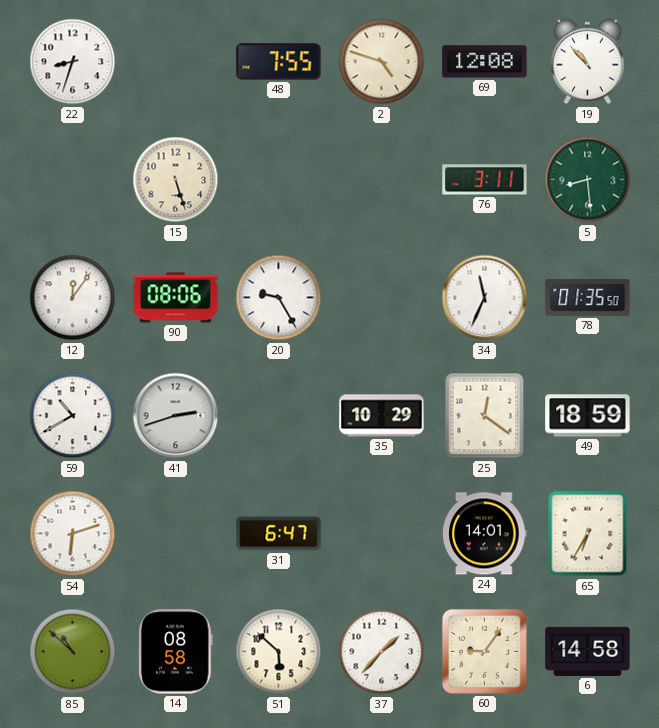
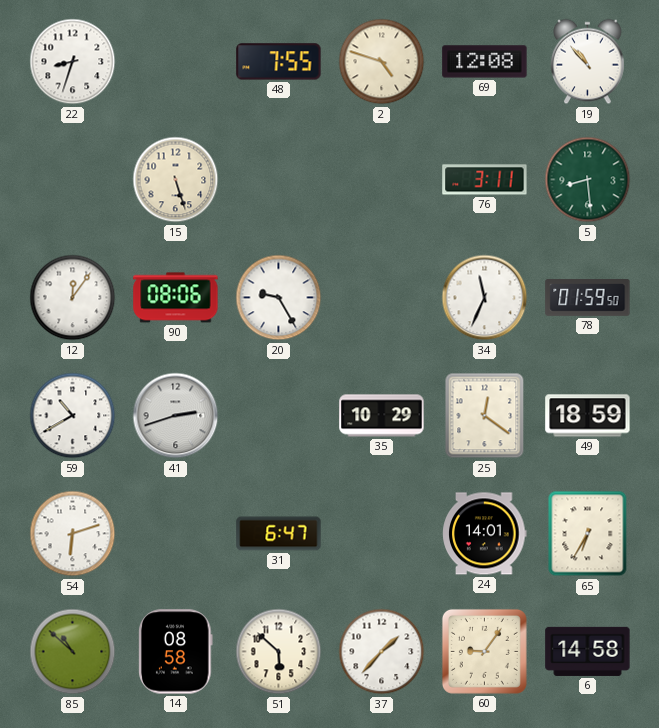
78: 01:35 -> 01:59
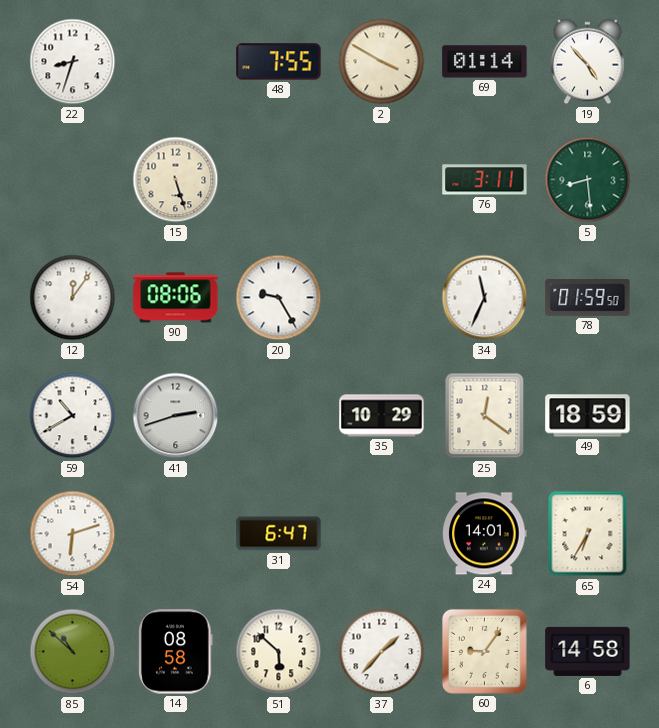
2: 4:48 -> 3:50
69: 12:08 -> 01:14
19: 10:53 -> 4:53
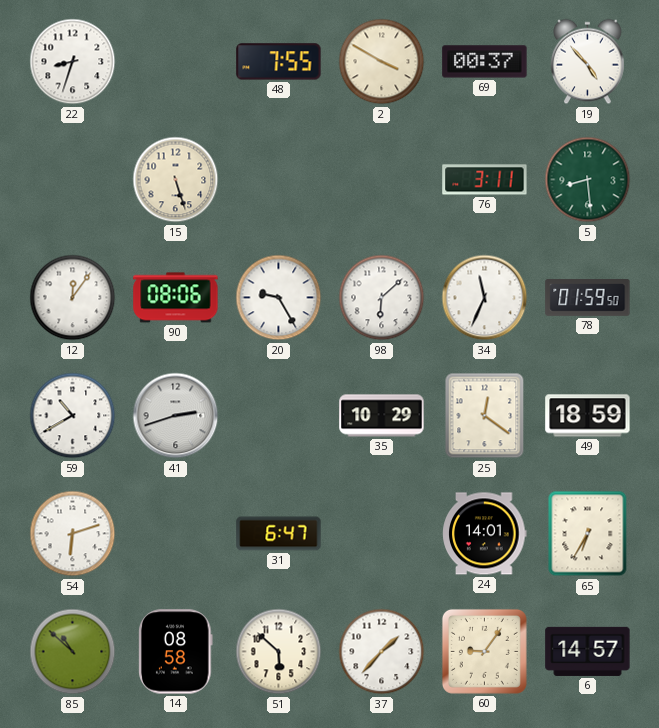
69: 01:14 -> 00:37
98: none -> 6:08
6: 14:58 -> 14:57
